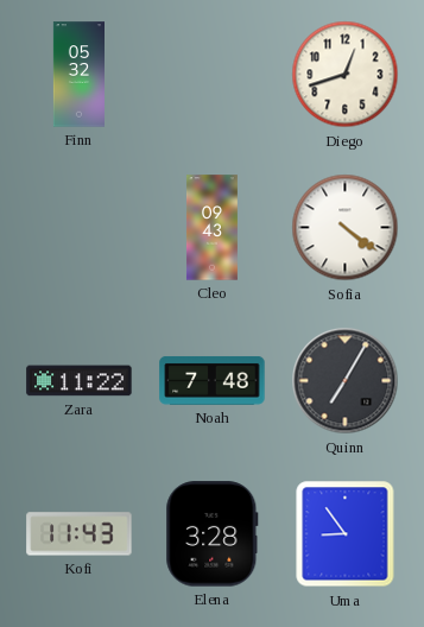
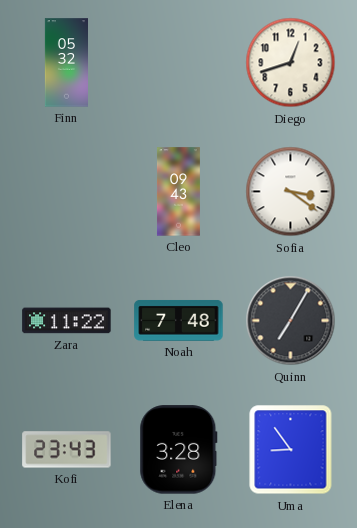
Sofia: 4:21 -> 3:21
Kofi: 11:43 -> 23:43
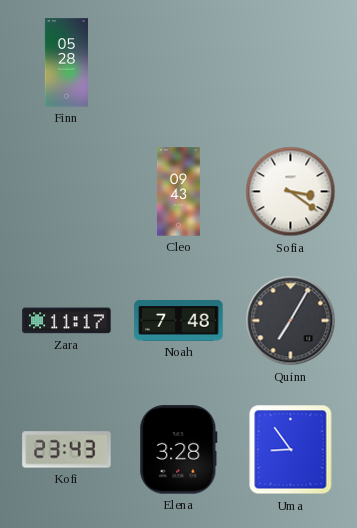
Finn: 05:32 -> 05:28
Diego: 12:42 -> none
Zara: 11:22 -> 11:17
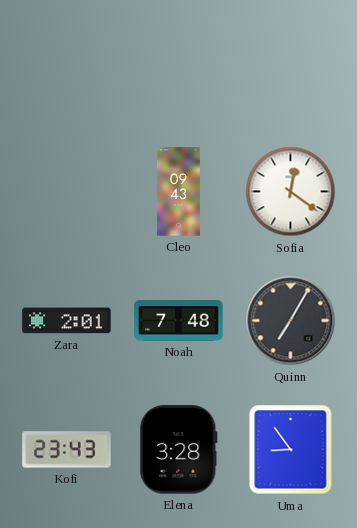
Finn: 05:28 -> none
Sofia: 3:21 -> 12:21
Zara: 11:17 -> 2:01
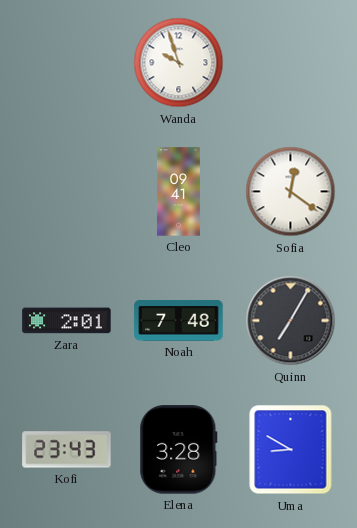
Wanda: none -> 9:57
Cleo: 09:43 -> 09:41
Uma: 8:54 -> 8:50
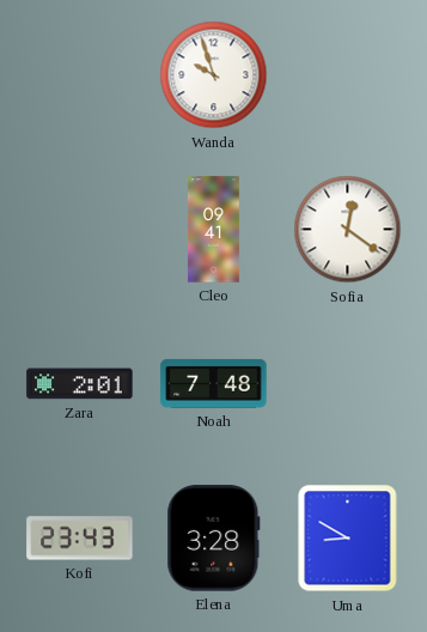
Quinn: 7:05 -> none
